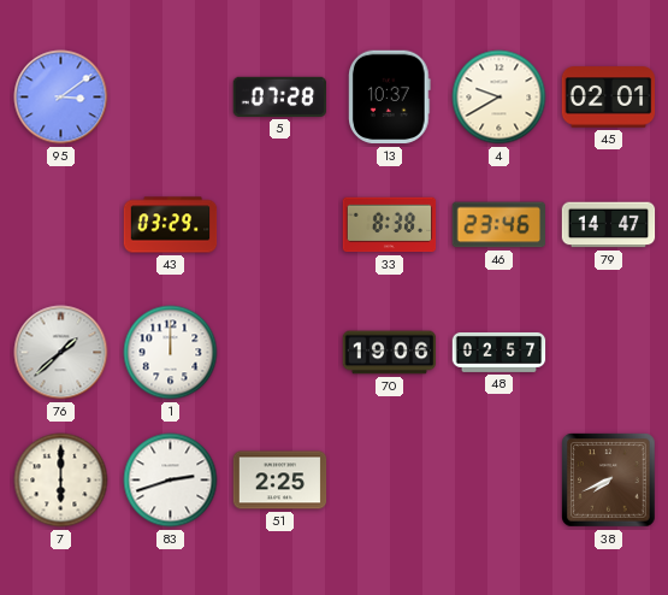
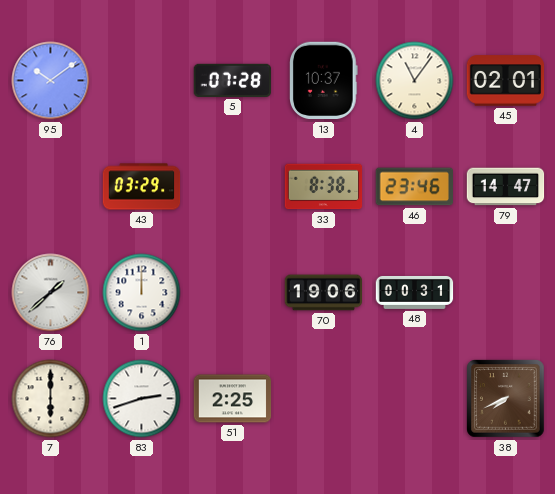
95: 3:09 -> 10:09
4: 9:40 -> 11:06
48: 02:57 -> 00:31
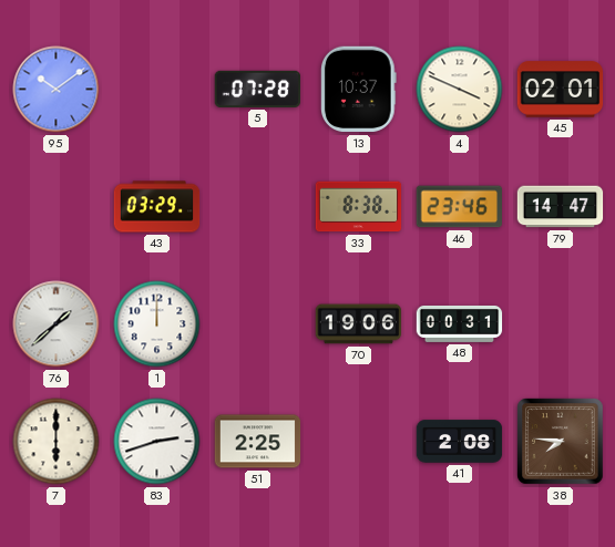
4: 11:06 -> 3:49
41: none -> 2:08
38: 7:41 -> 7:46
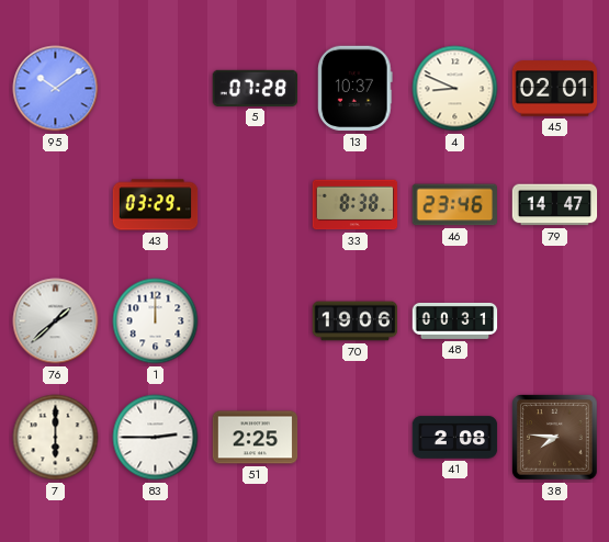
4: 3:49 -> 8:49
83: 2:42 -> 2:45
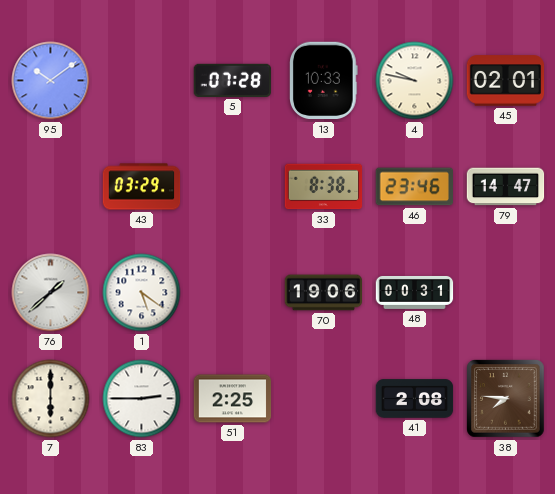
13: 10:37 -> 10:33
4: 8:49 -> 9:47
1: 12:00 -> 5:21
